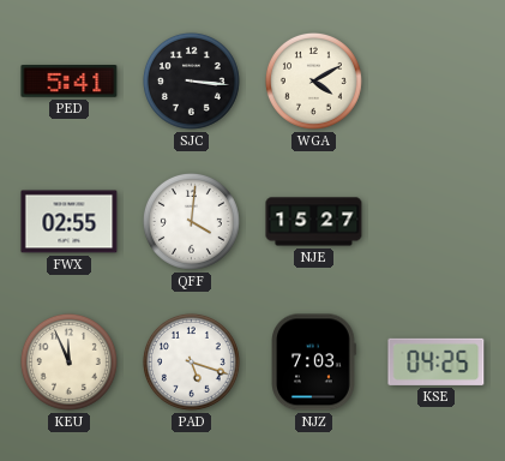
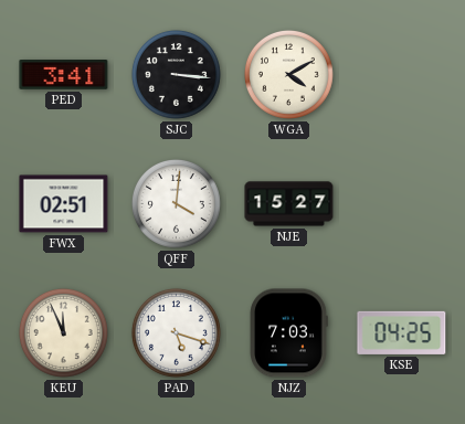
PED: 5:41 -> 3:41
FWX: 02:55 -> 02:51
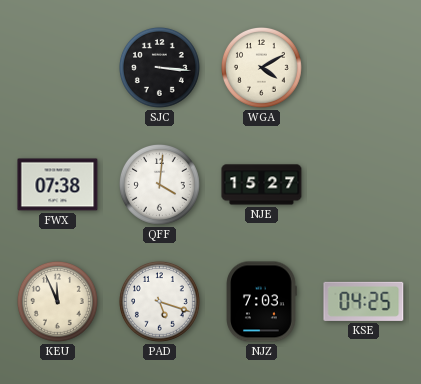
PED: 3:41 -> none
FWX: 02:51 -> 07:38
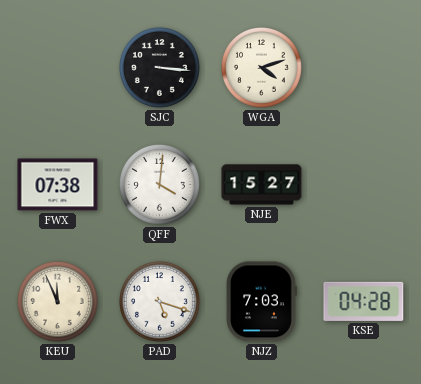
WGA: 4:10 -> 4:12
KSE: 04:25 -> 04:28
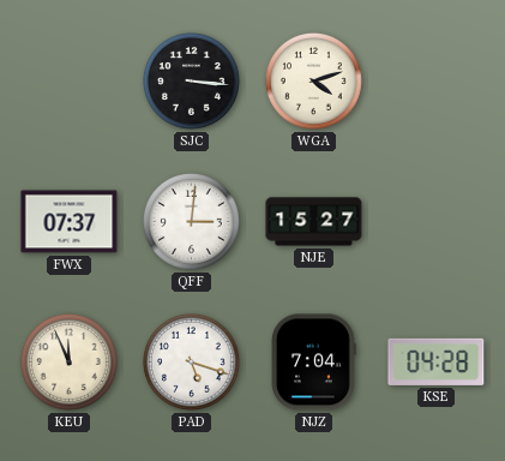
FWX: 07:38 -> 07:37
QFF: 4:01 -> 3:01
NJZ: 7:03 -> 7:04
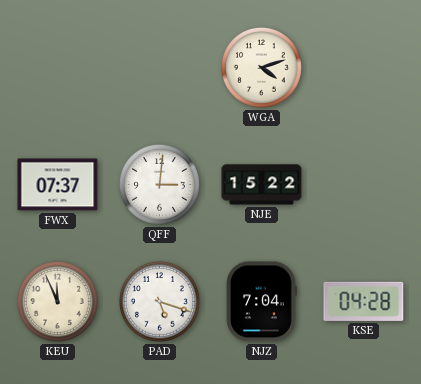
SJC: 3:16 -> none
NJE: 15:27 -> 15:22
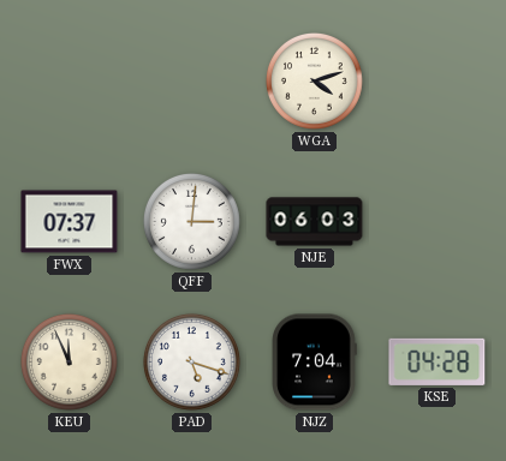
NJE: 15:22 -> 06:03
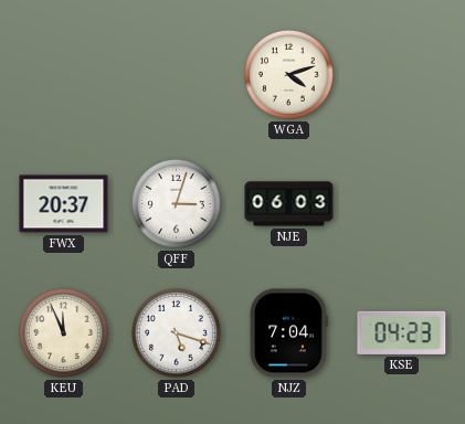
FWX: 07:37 -> 20:37
QFF: 3:01 -> 3:03
KSE: 04:28 -> 04:23
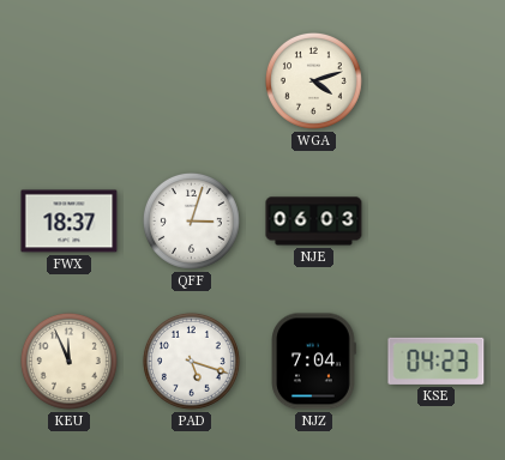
FWX: 20:37 -> 18:37
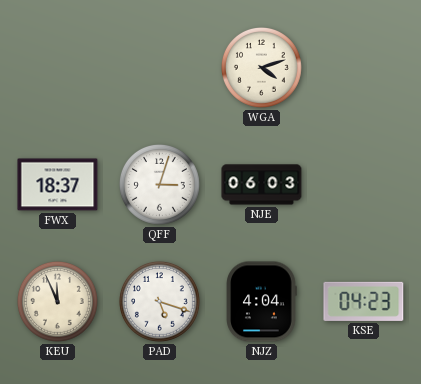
NJZ: 7:04 -> 4:04
